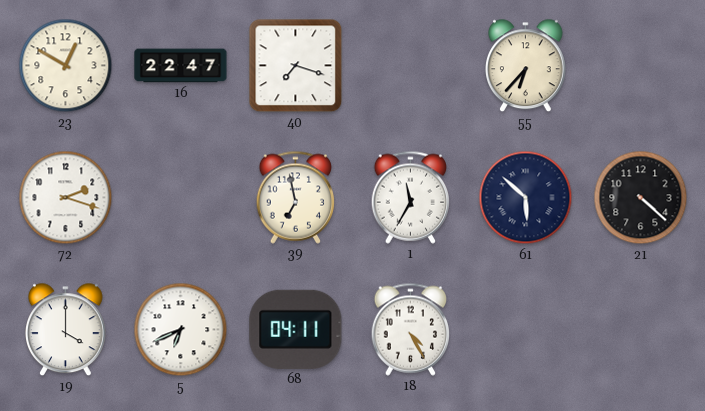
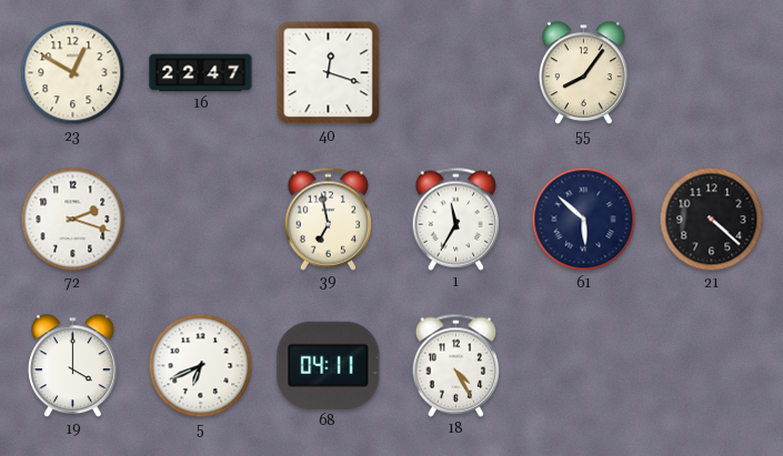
40: 7:18 -> 12:18
55: 6:37 -> 8:06
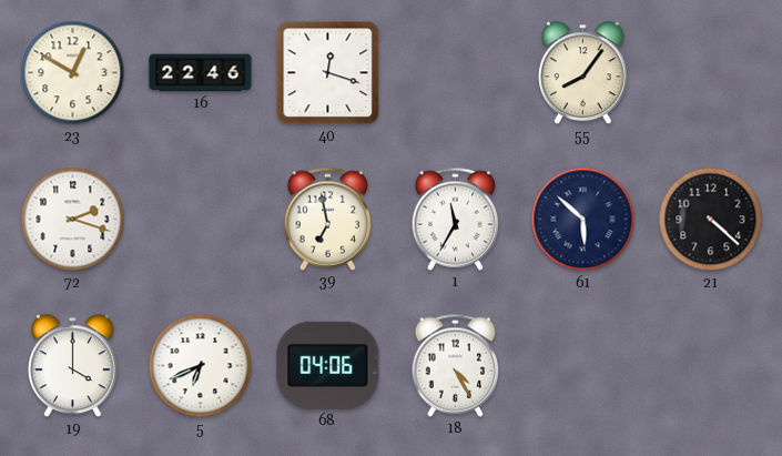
16: 22:47 -> 22:46
68: 04:11 -> 04:06
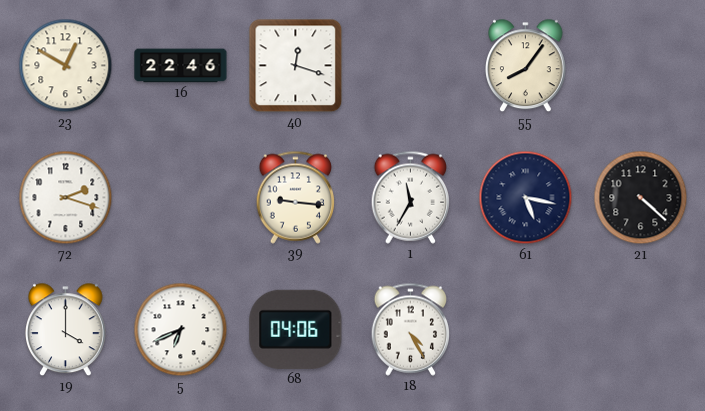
39: 6:58 -> 9:16
61: 5:52 -> 5:17
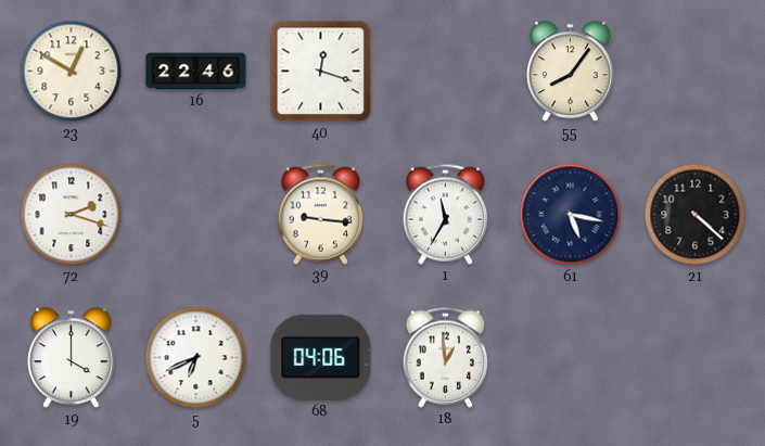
18: 4:25 -> 12:59
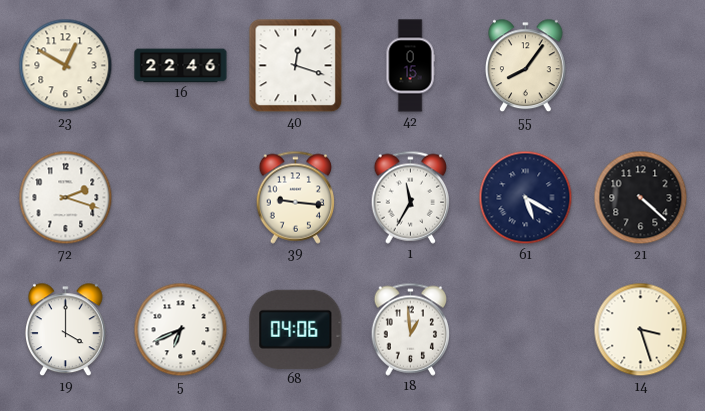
42: none -> 0:15
61: 5:17 -> 5:20
14: none -> 3:27
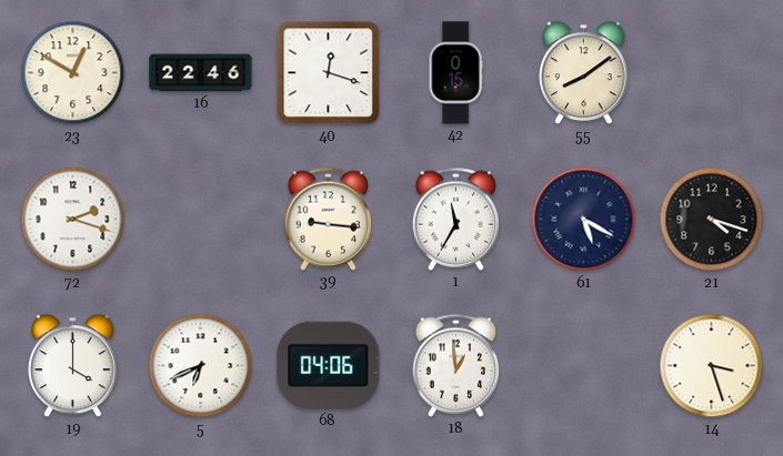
55: 8:06 -> 8:09
21: 4:22 -> 4:18
